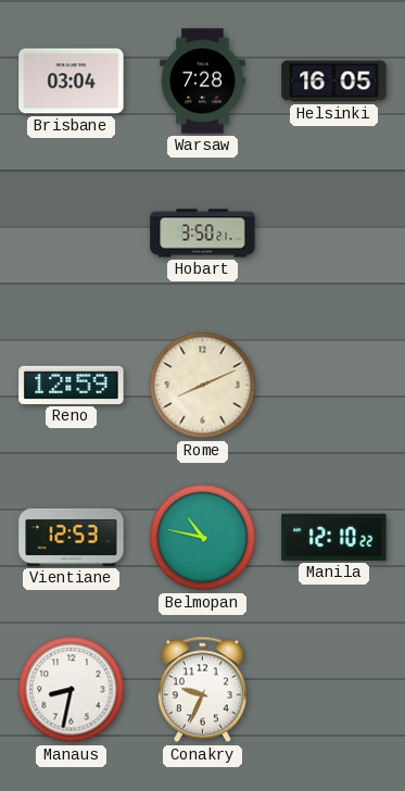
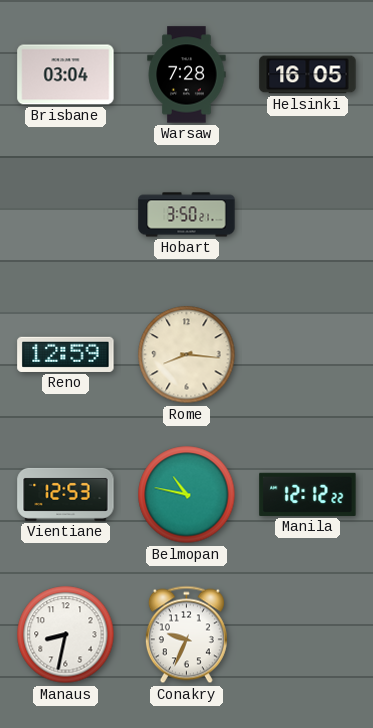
Rome: 8:11 -> 8:16
Manila: 12:10 -> 12:12
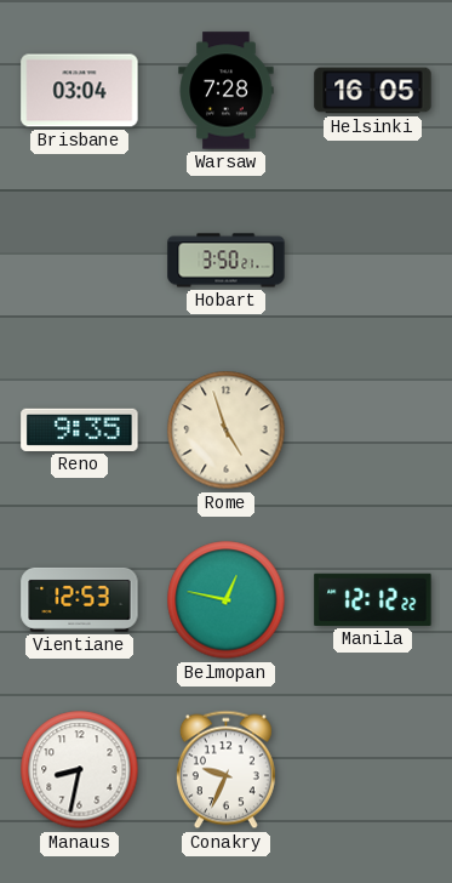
Reno: 12:59 -> 9:35
Rome: 8:16 -> 4:57
Belmopan: 10:47 -> 12:47
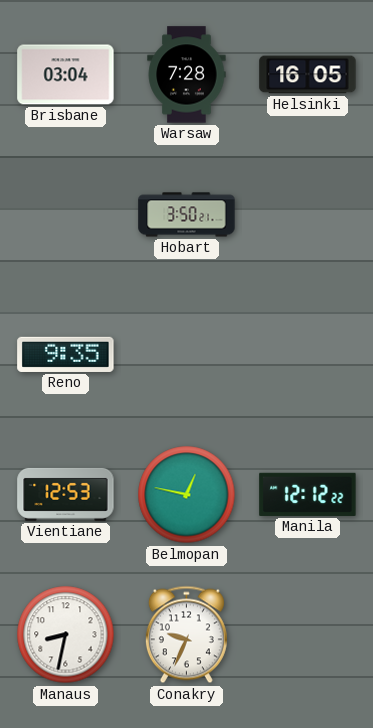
Rome: 4:57 -> none
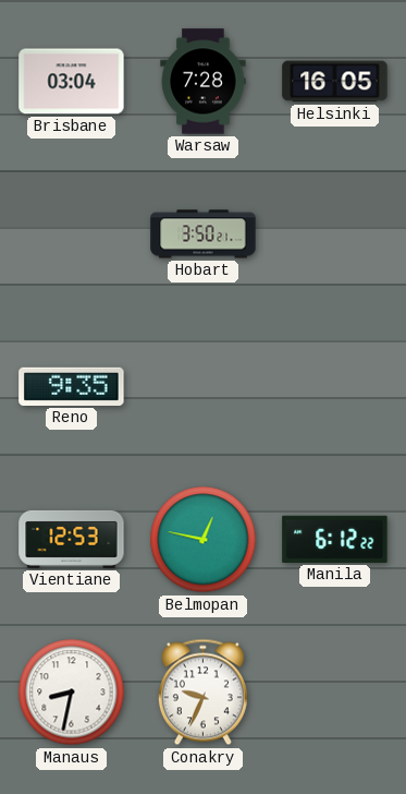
Manila: 12:12 -> 6:12
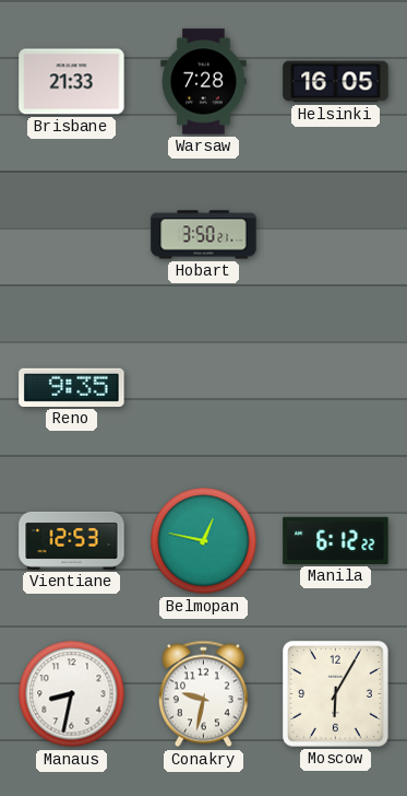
Brisbane: 03:04 -> 21:33
Conakry: 9:34 -> 9:32
Moscow: none -> 6:05
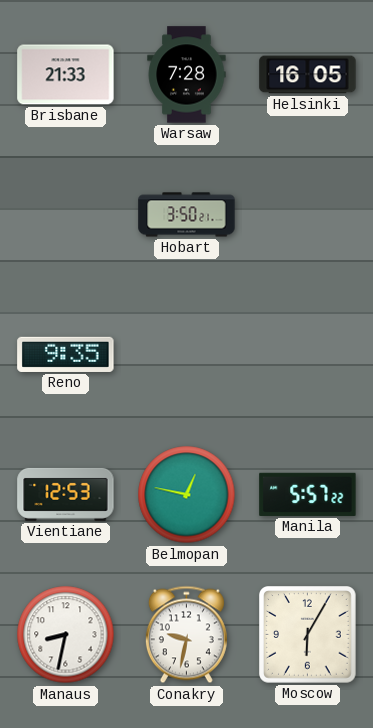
Manila: 6:12 -> 5:57
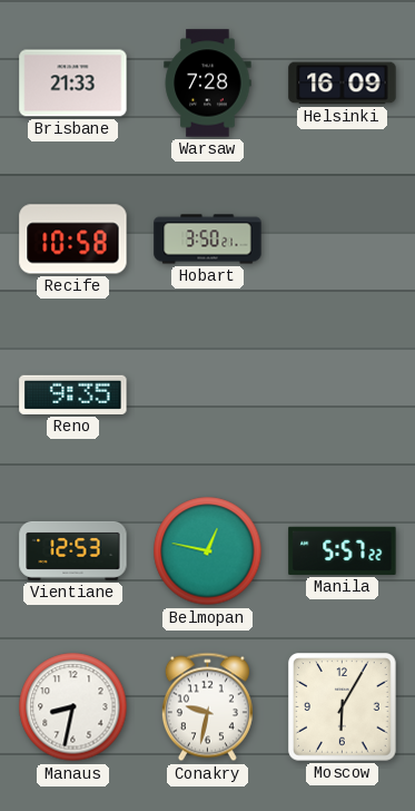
Helsinki: 16:05 -> 16:09
Recife: none -> 10:58
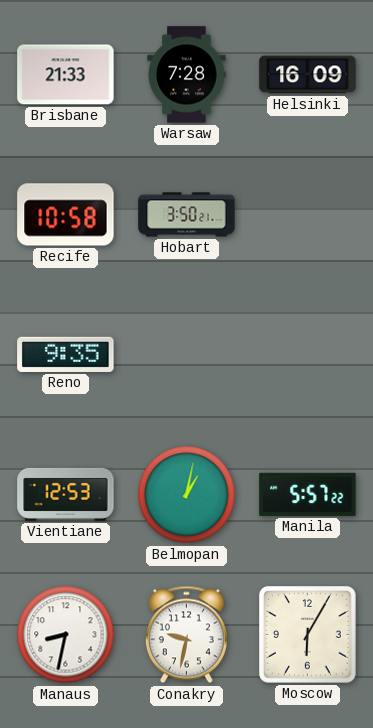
Belmopan: 12:47 -> 1:02
